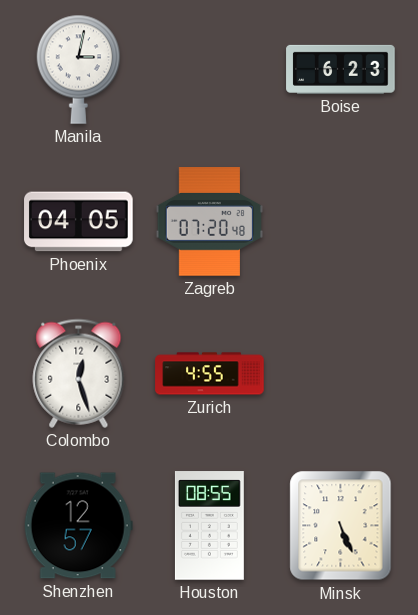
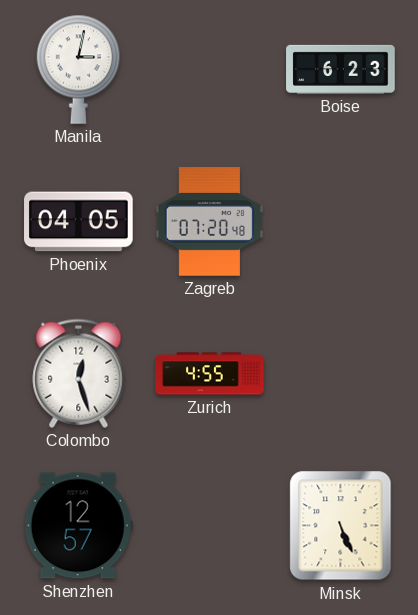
Houston: 08:55 -> none
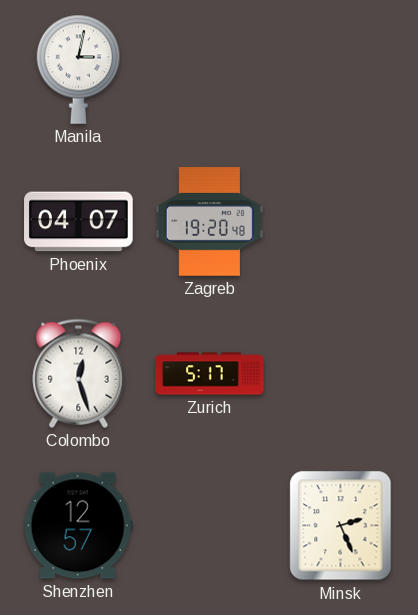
Boise: 6:23 -> none
Phoenix: 04:05 -> 04:07
Zagreb: 07:20 -> 19:20
Zurich: 4:55 -> 5:17
Minsk: 5:26 -> 2:26
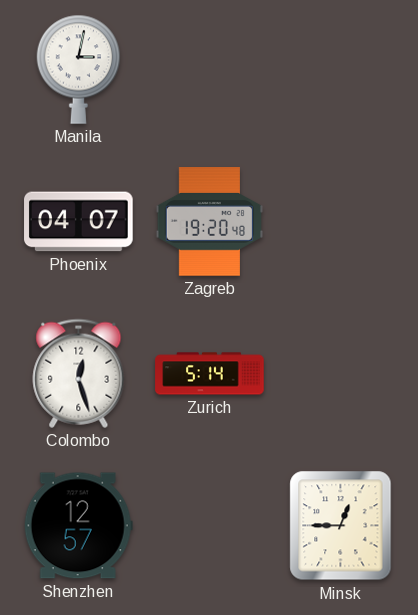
Zurich: 5:17 -> 5:14
Minsk: 2:26 -> 12:45
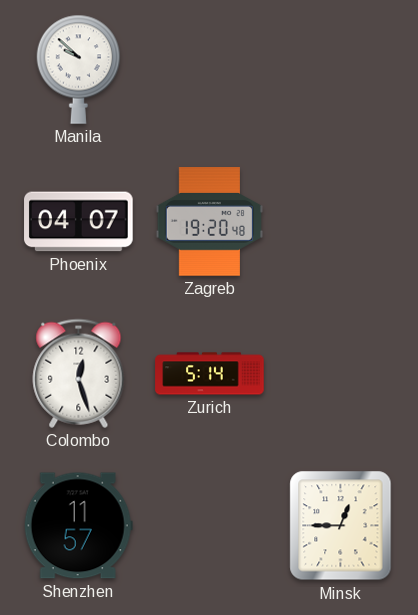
Manila: 3:02 -> 9:52
Shenzhen: 12:57 -> 11:57
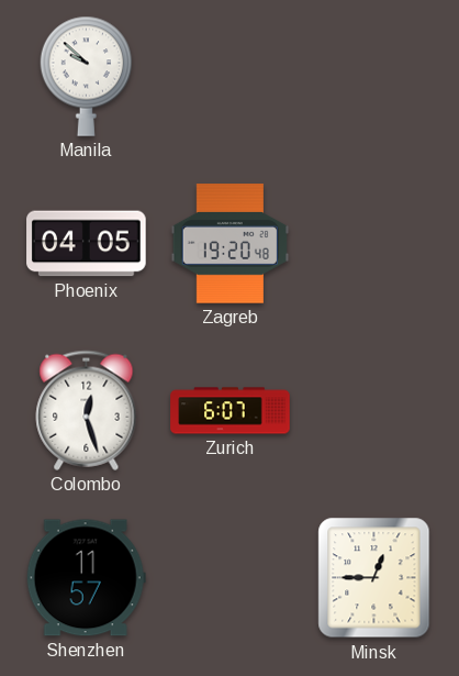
Phoenix: 04:07 -> 04:05
Zurich: 5:14 -> 6:07
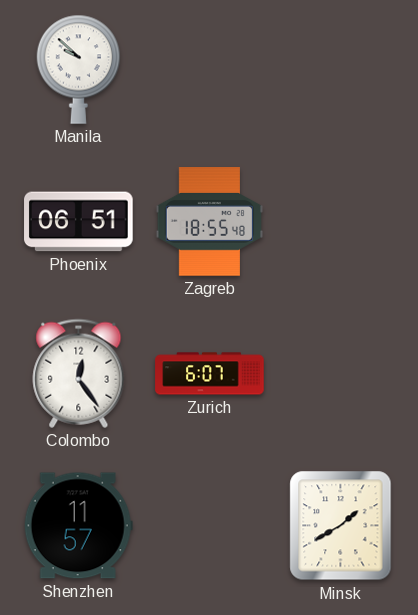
Phoenix: 04:05 -> 06:51
Zagreb: 19:20 -> 18:55
Colombo: 12:27 -> 12:24
Minsk: 12:45 -> 1:40
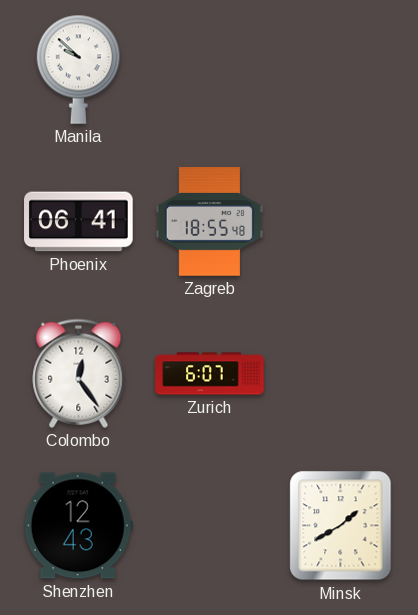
Phoenix: 06:51 -> 06:41
Shenzhen: 11:57 -> 12:43
